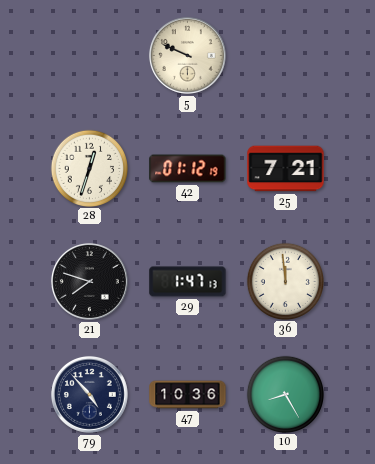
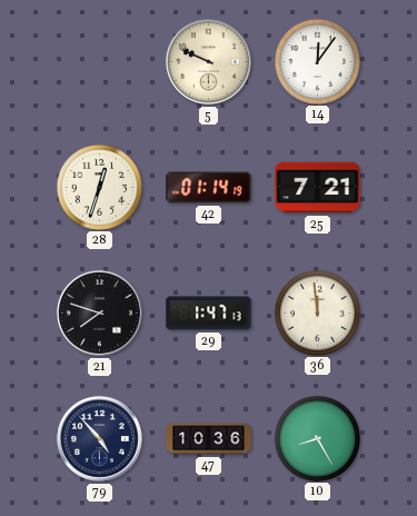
14: none -> 12:06
42: 01:12 -> 01:14
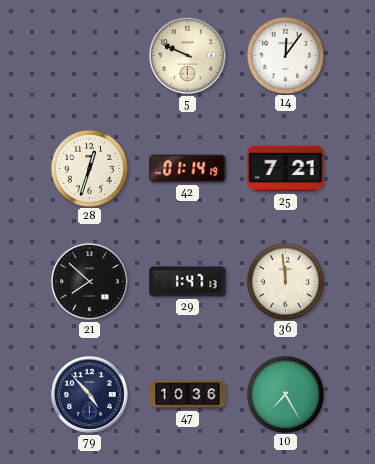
21: 7:48 -> 7:52
10: 8:25 -> 7:25
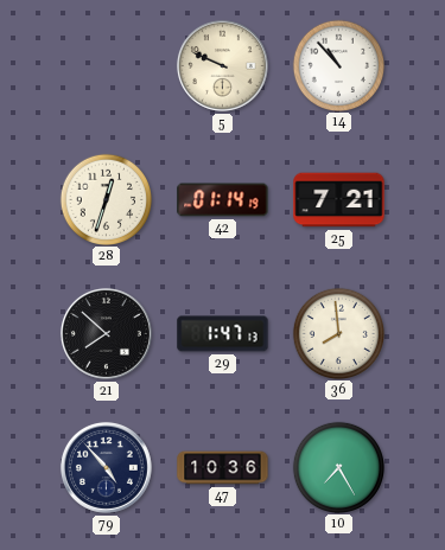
14: 12:06 -> 10:53
36: 11:59 -> 7:59
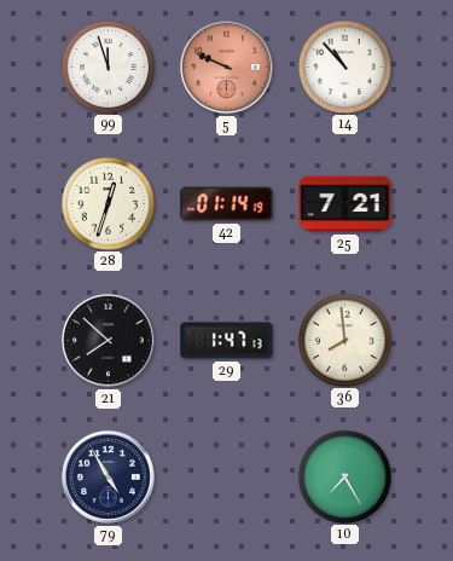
99: none -> 11:57
5 dial: cream -> salmon
79: 4:53 -> 4:55
47: 10:36 -> none
